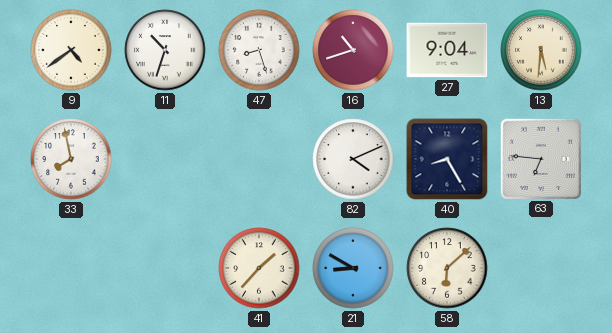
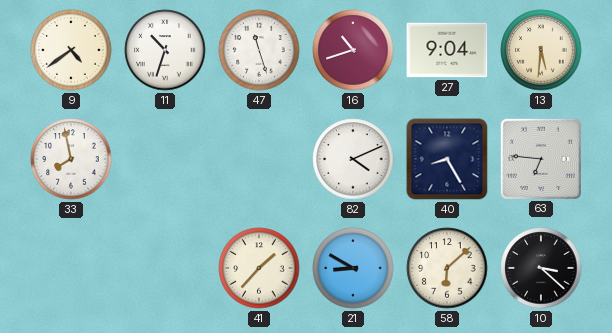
47: 8:27 -> 11:27
10: none -> 3:22
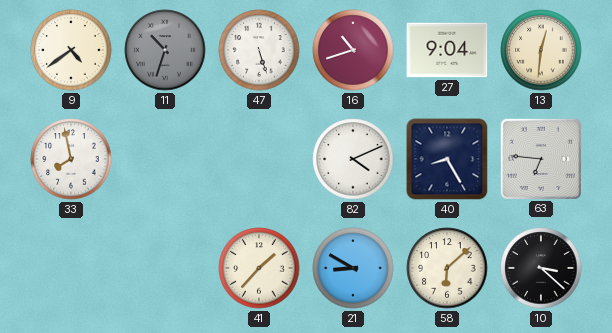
11 dial: white -> grey
47: 11:27 -> 5:27
13: 5:31 -> 12:31
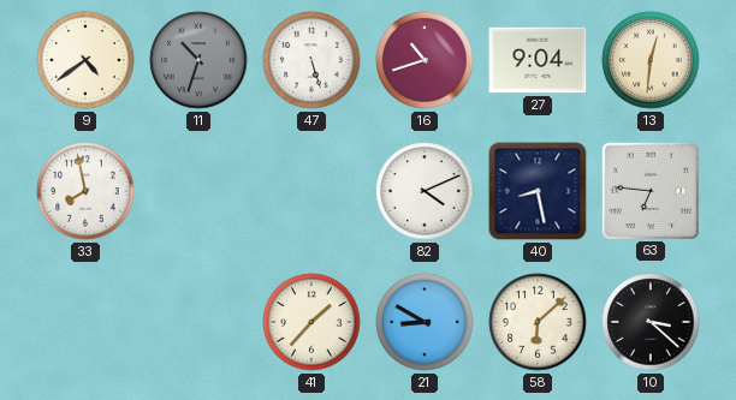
40: 8:25 -> 8:28
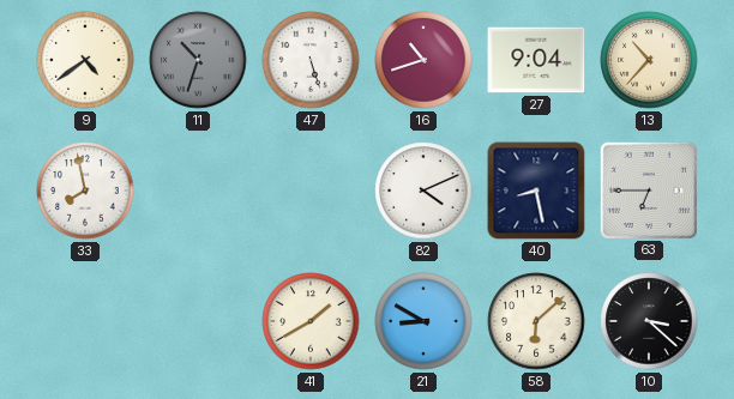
13: 12:31 -> 10:37
63: 6:46 -> 6:45
41: 1:37 -> 1:40
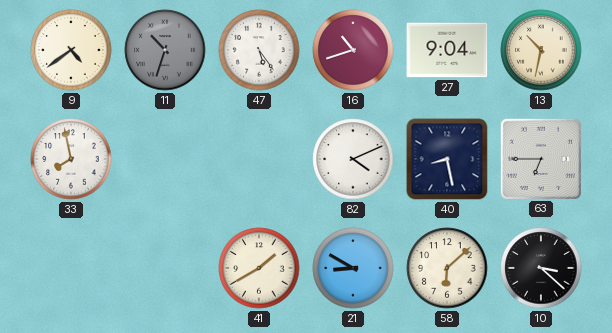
47: 5:27 -> 5:24
13: 10:37 -> 10:32
